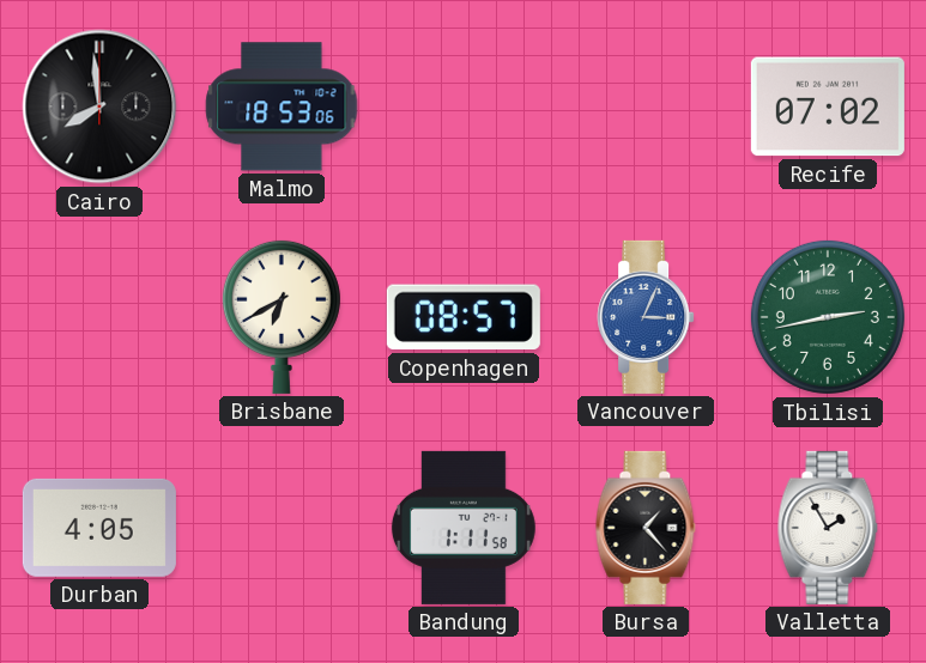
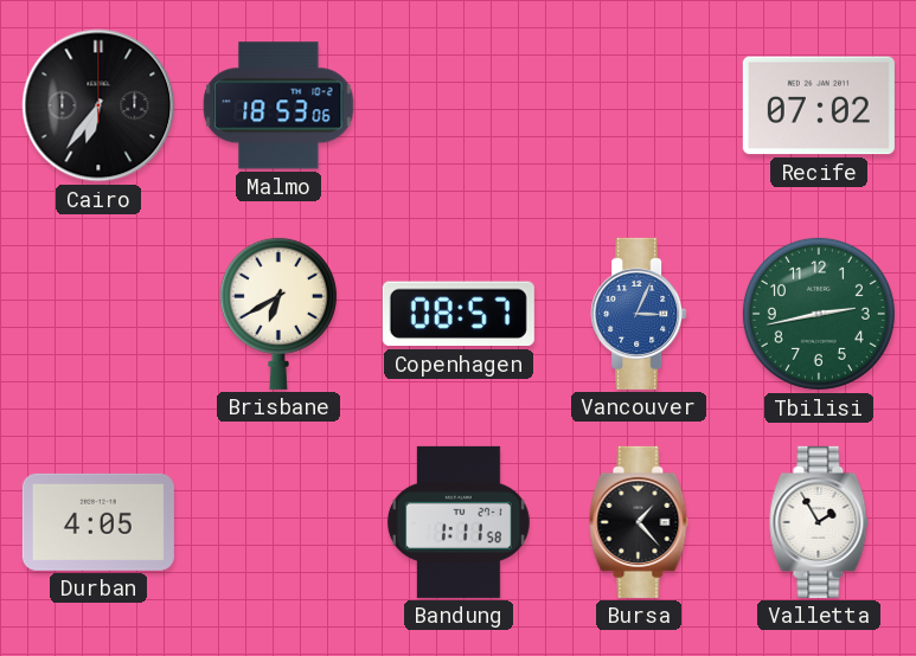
Cairo: 7:59 -> 6:36
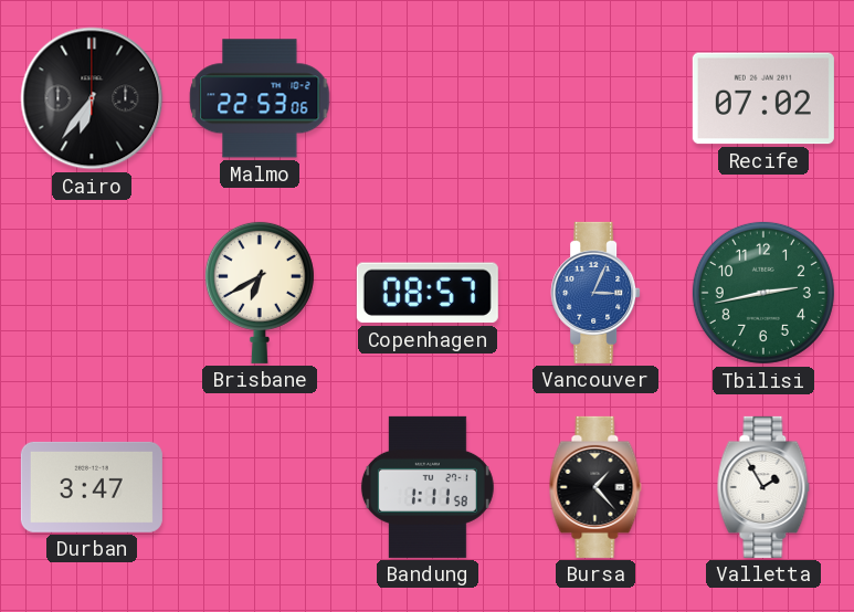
Malmo: 18:53 -> 22:53
Durban: 4:05 -> 3:47
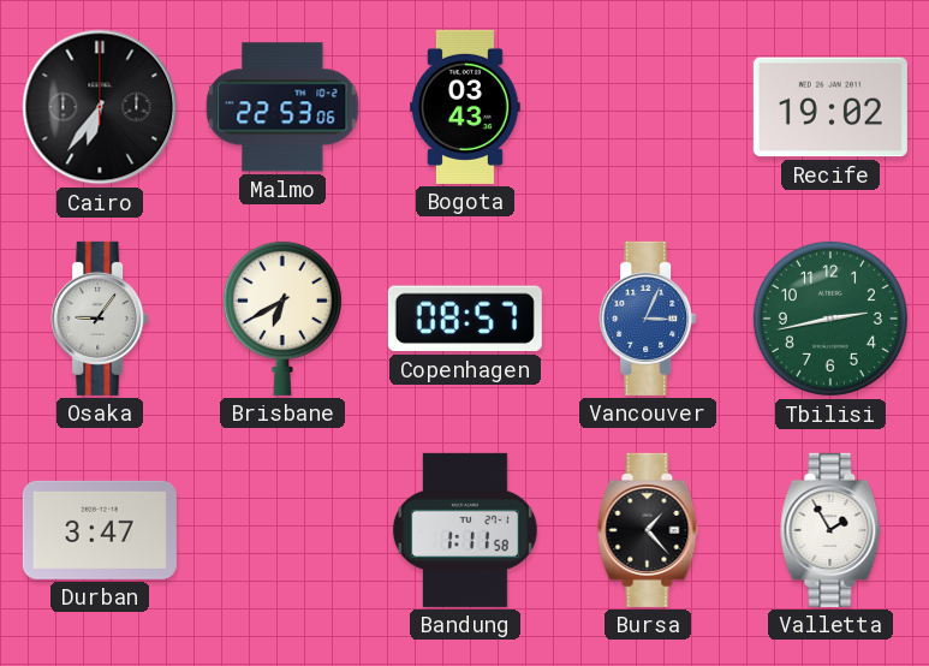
Bogota: none -> 03:43
Recife: 07:02 -> 19:02
Osaka: none -> 9:06
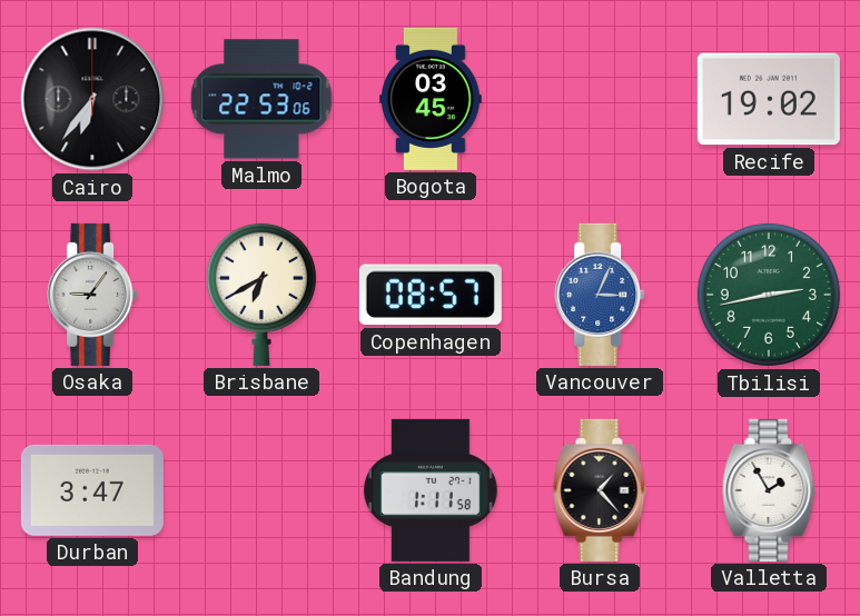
Bogota: 03:43 -> 03:45
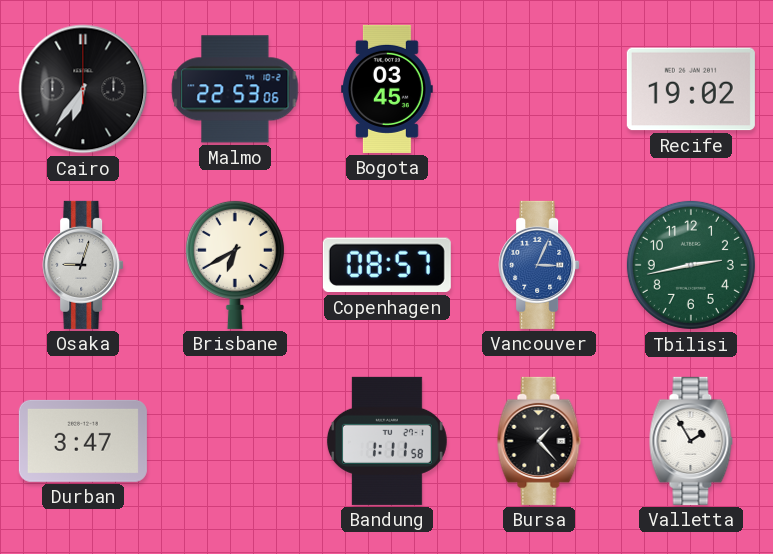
Osaka: 9:06 -> 9:03
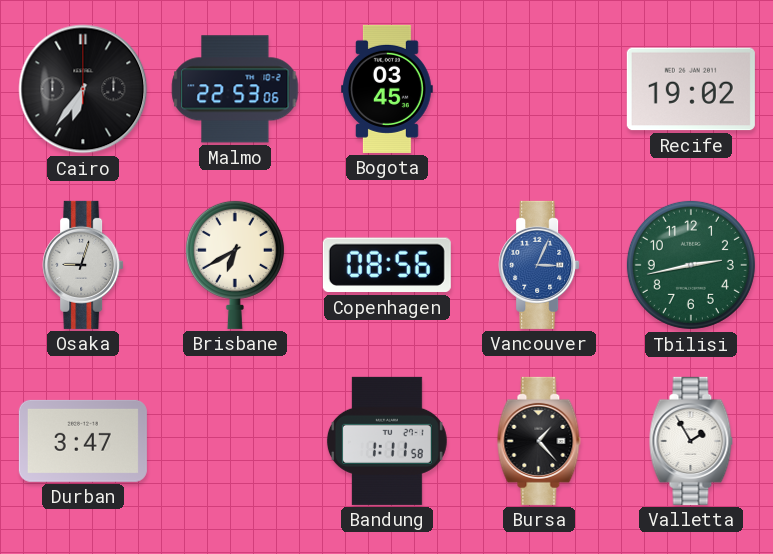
Copenhagen: 08:57 -> 08:56
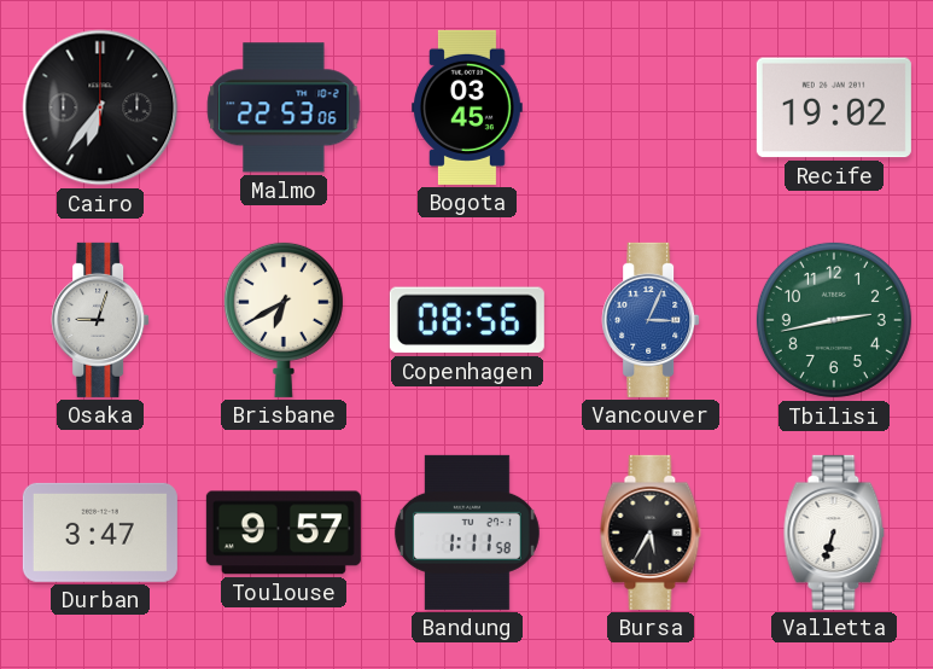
Toulouse: none -> 9:57
Bursa: 1:23 -> 5:35
Valletta: 1:55 -> 6:33
